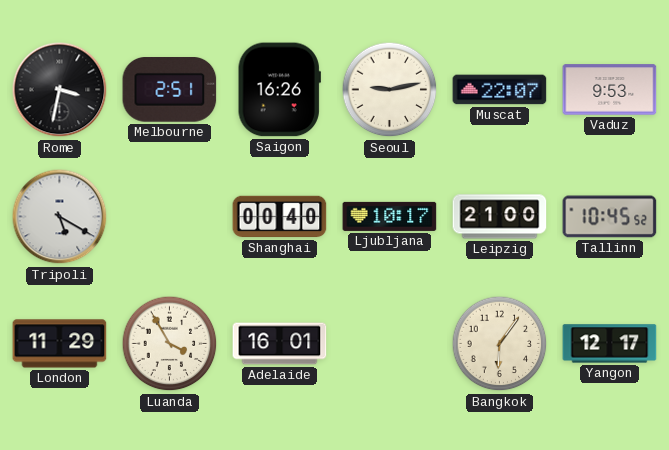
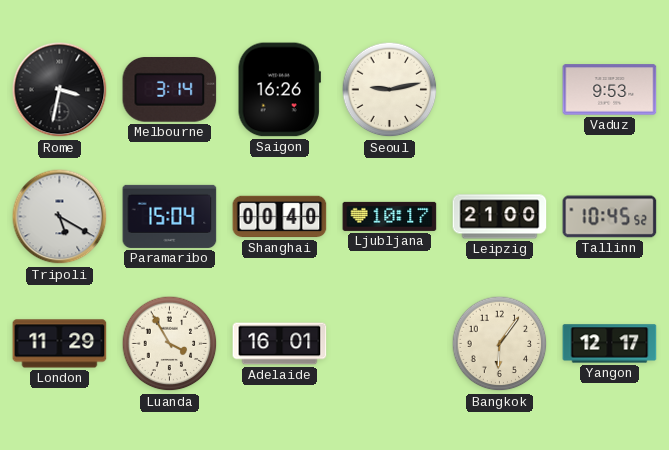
Melbourne: 2:51 -> 3:14
Muscat: 22:07 -> none
Paramaribo: none -> 15:04
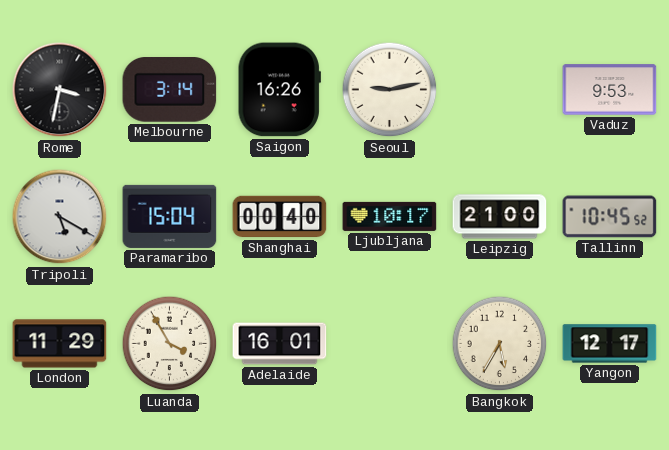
Bangkok: 6:06 -> 5:35
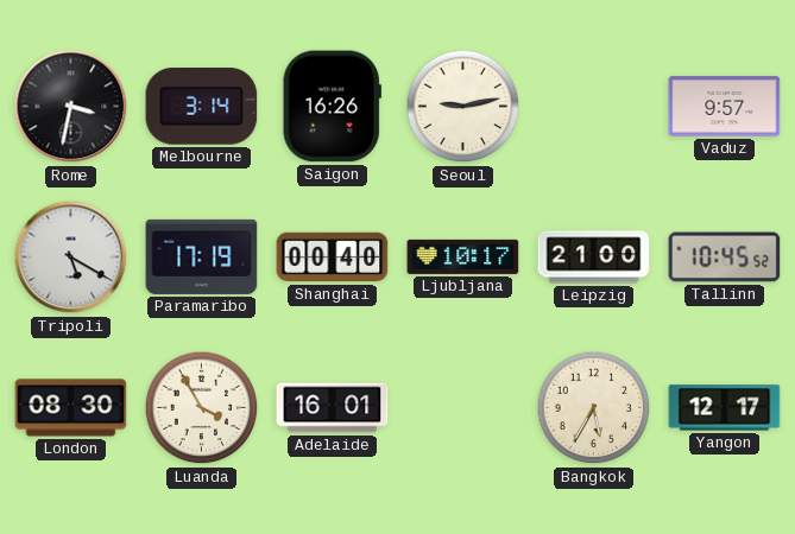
Vaduz: 9:53 -> 9:57
Paramaribo: 15:04 -> 17:19
London: 11:29 -> 08:30
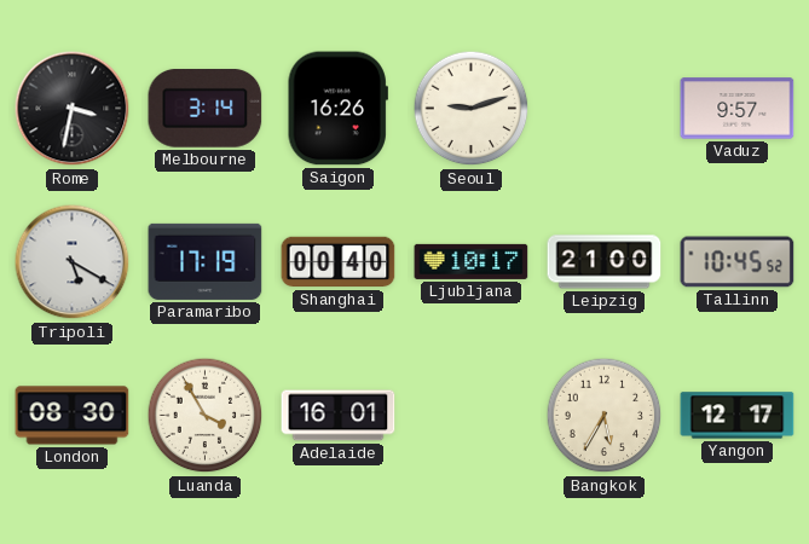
Seoul: 9:13 -> 9:12
